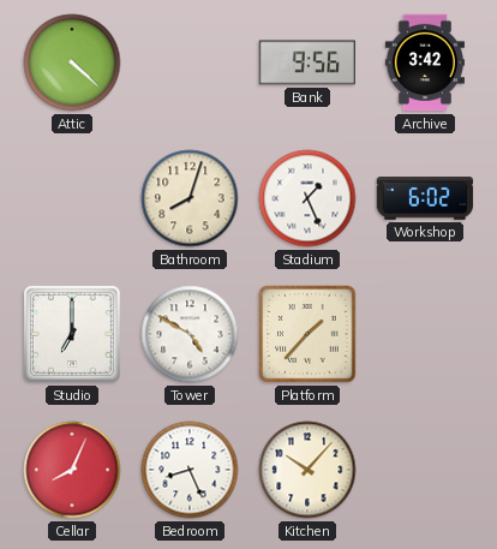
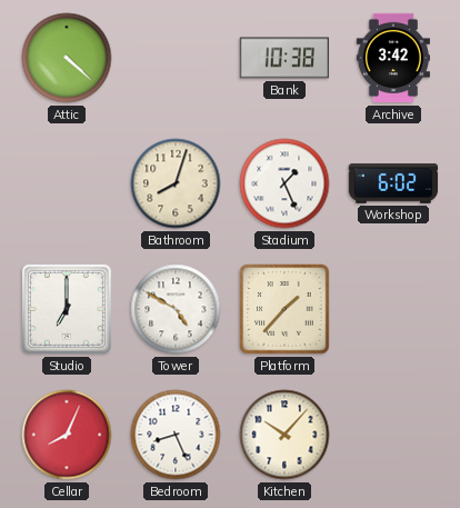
Bank: 9:56 -> 10:38
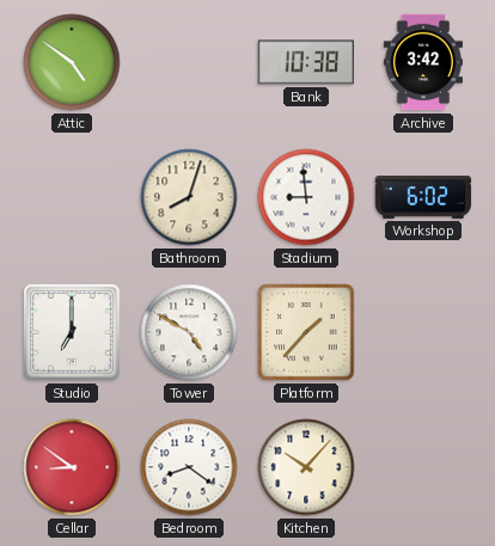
Attic: 4:22 -> 4:51
Stadium: 1:26 -> 8:59
Cellar: 8:04 -> 8:51
Bedroom: 8:26 -> 8:21
